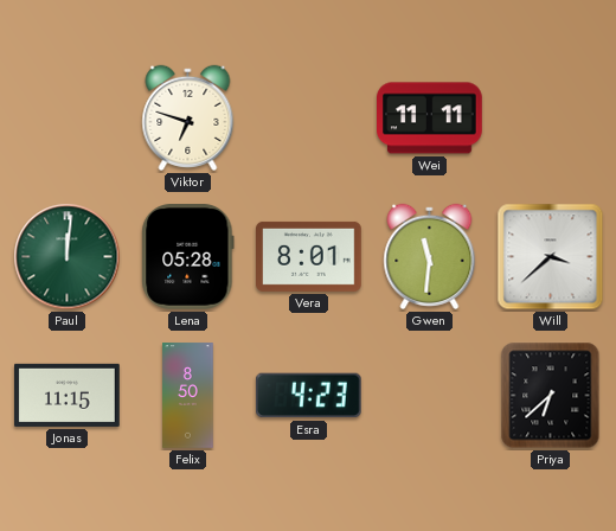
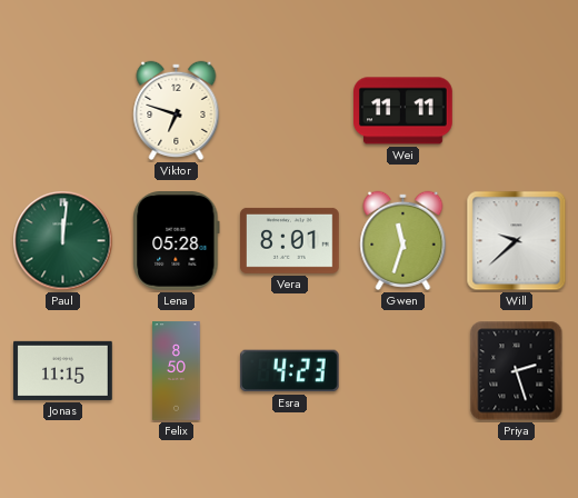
Gwen: 11:31 -> 11:33
Will: 3:38 -> 9:38
Priya: 6:38 -> 2:27
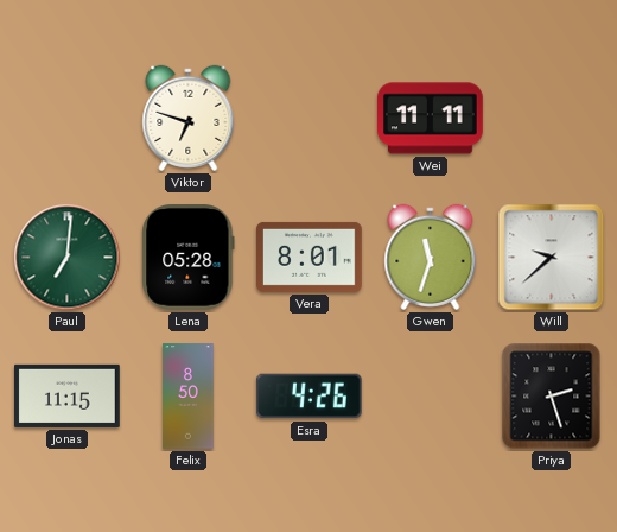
Paul: 12:01 -> 7:01
Esra: 4:23 -> 4:26
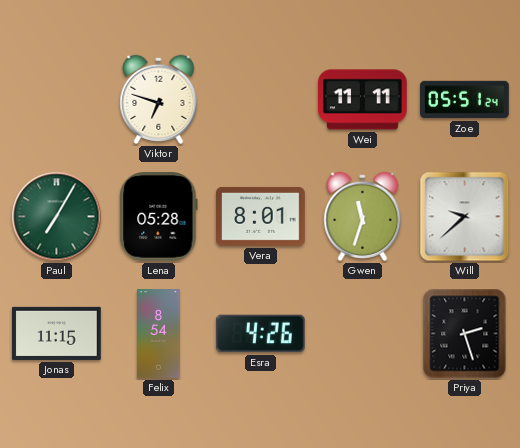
Zoe: none -> 05:51
Paul: 7:01 -> 7:05
Felix: 8:50 -> 8:54
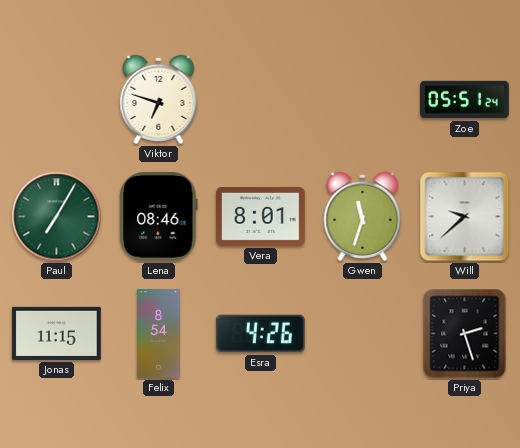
Wei: 11:11 -> none
Lena: 05:28 -> 08:46
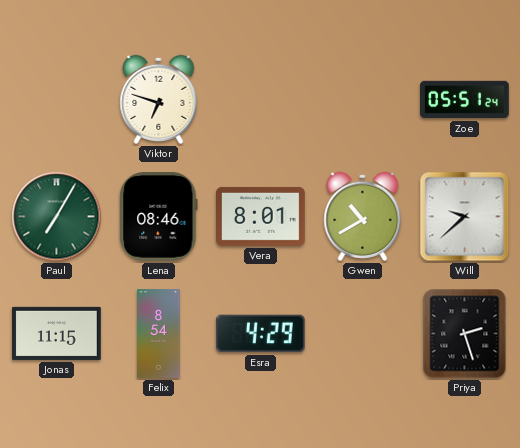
Gwen: 11:33 -> 10:40
Esra: 4:26 -> 4:29
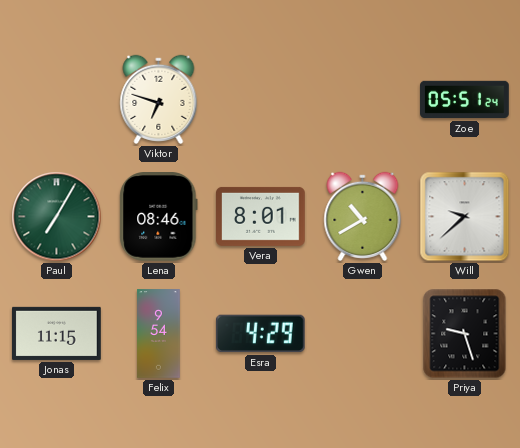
Felix: 8:54 -> 9:54
Priya: 2:27 -> 9:27
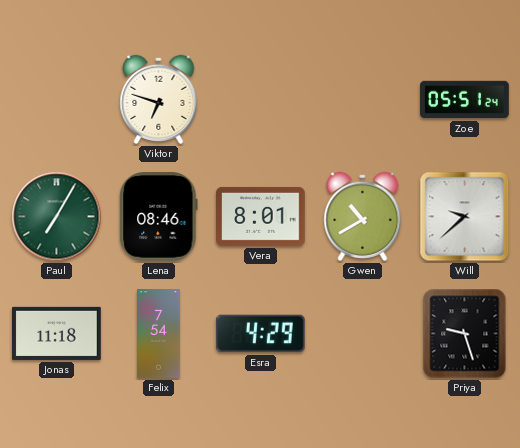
Jonas: 11:15 -> 11:18
Felix: 9:54 -> 7:54
